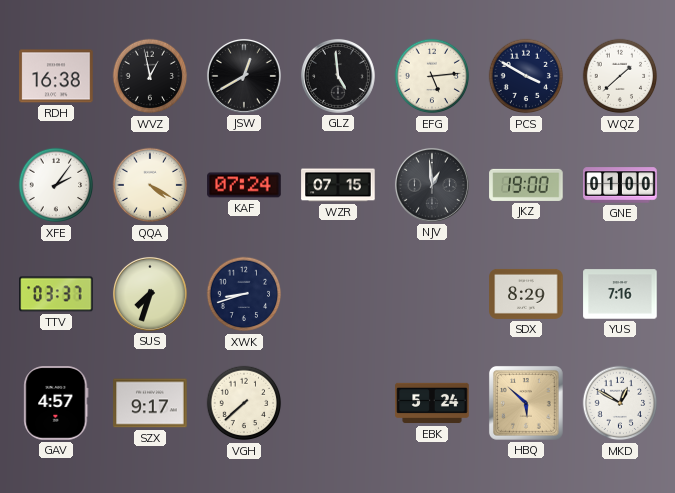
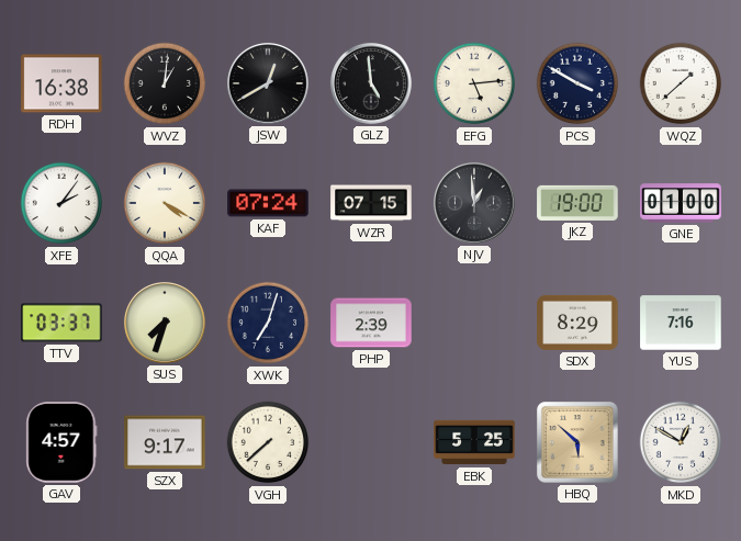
WVZ: 12:58 -> 1:01
XWK: 8:42 -> 7:03
PHP: none -> 2:39
EBK: 5:24 -> 5:25
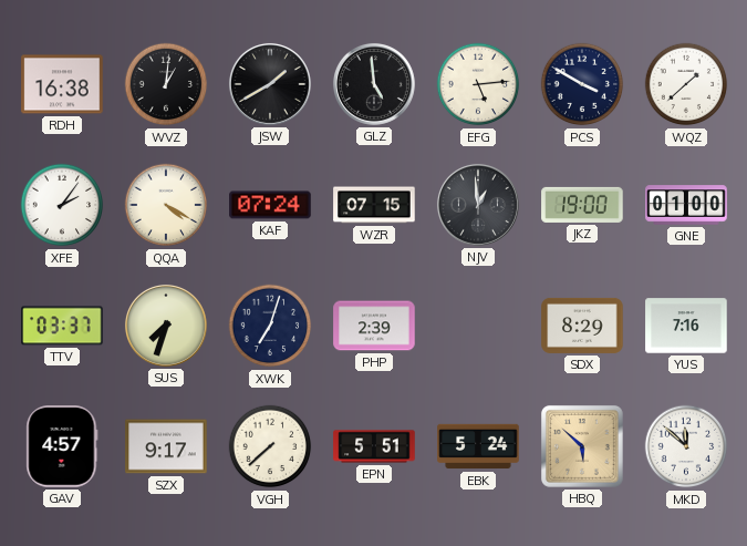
JSW: 12:40 -> 1:40
EPN: none -> 5:51
EBK: 5:25 -> 5:24
MKD: 12:50 -> 11:52
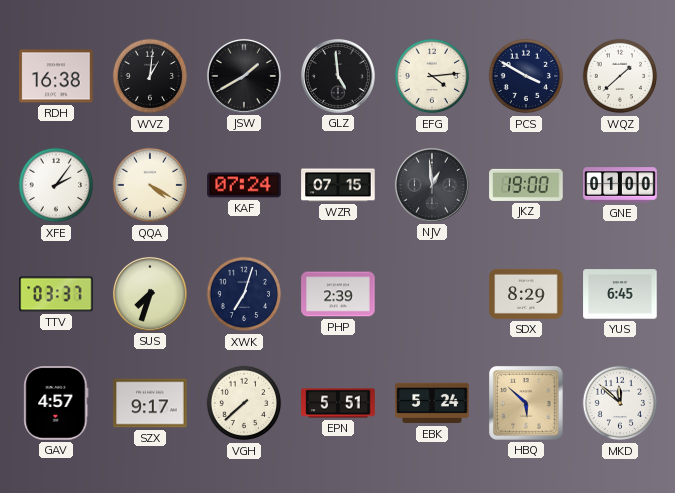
EFG: 5:14 -> 4:14
YUS: 7:16 -> 6:45
